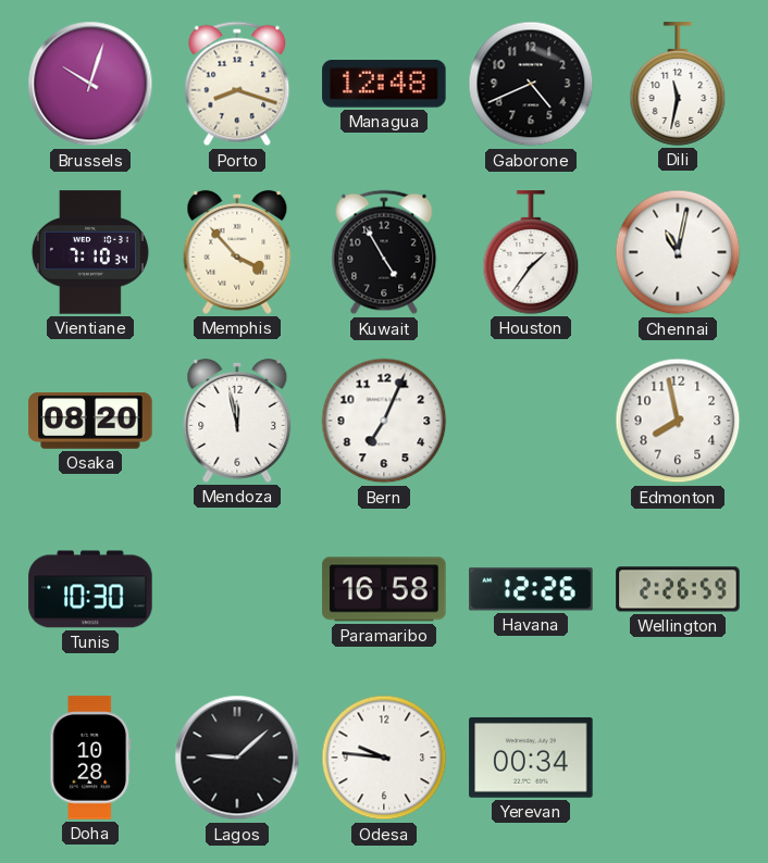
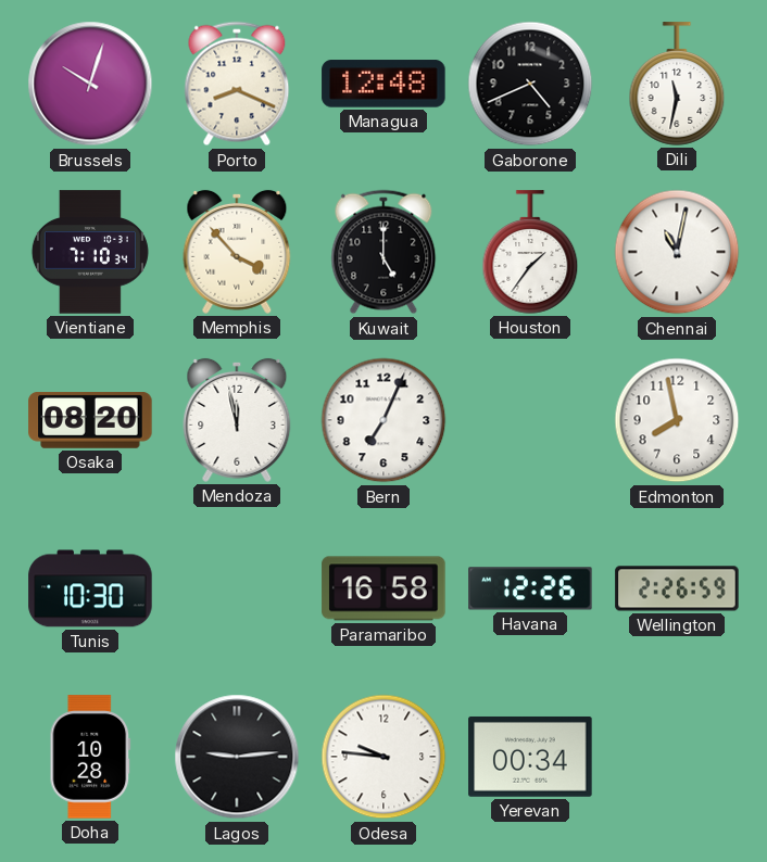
Porto: 8:18 -> 8:19
Kuwait: 4:55 -> 5:00
Lagos: 9:08 -> 9:14
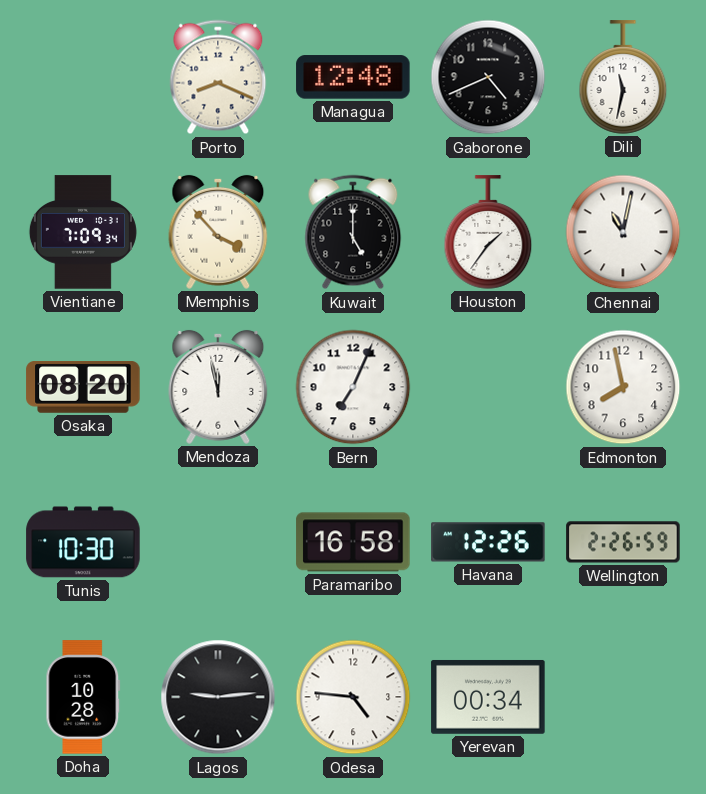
Brussels: 10:03 -> none
Vientiane: 7:10 -> 7:09
Odesa: 9:46 -> 4:46
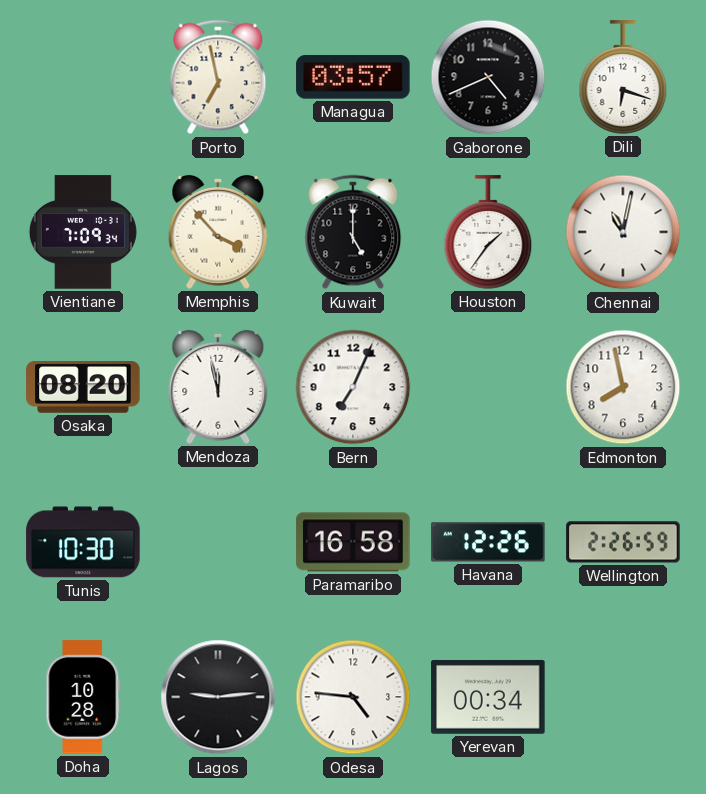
Porto: 8:19 -> 6:58
Managua: 12:48 -> 03:57
Dili: 11:32 -> 6:18
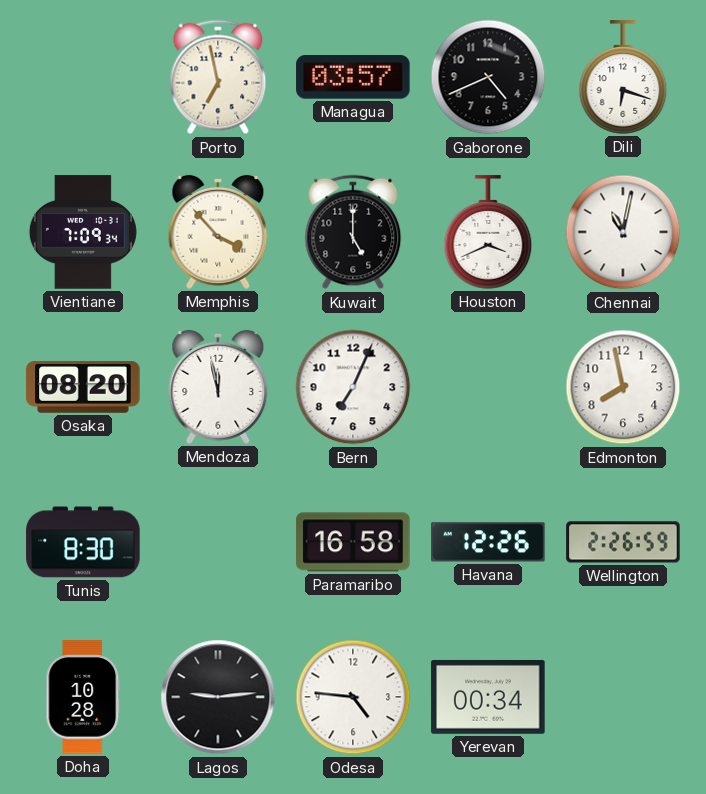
Houston: 1:36 -> 3:41
Tunis: 10:30 -> 8:30
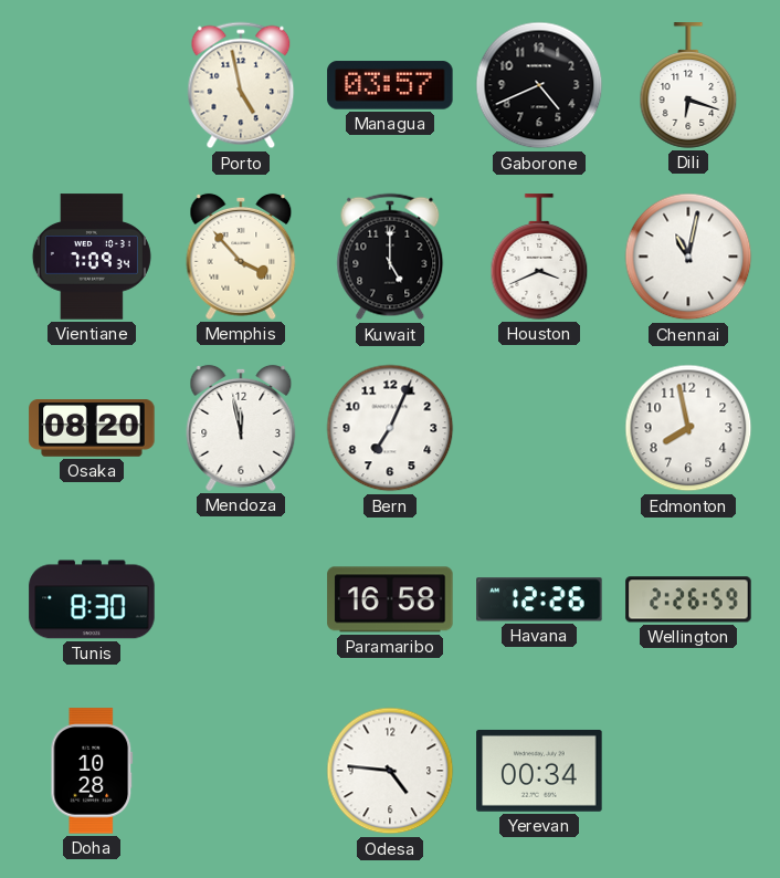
Porto: 6:58 -> 4:58
Lagos: 9:14 -> none
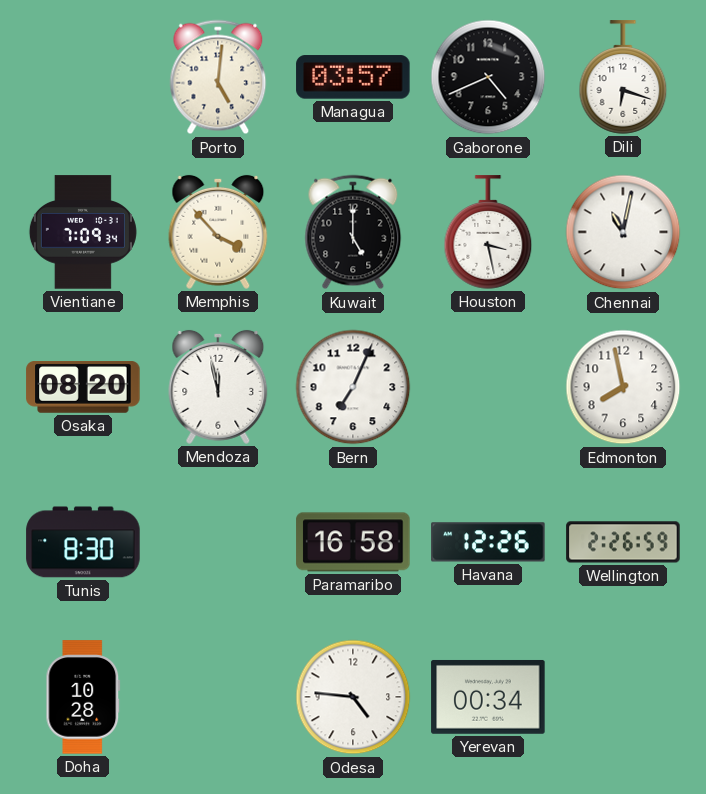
Porto: 4:58 -> 5:01
Houston: 3:41 -> 3:28
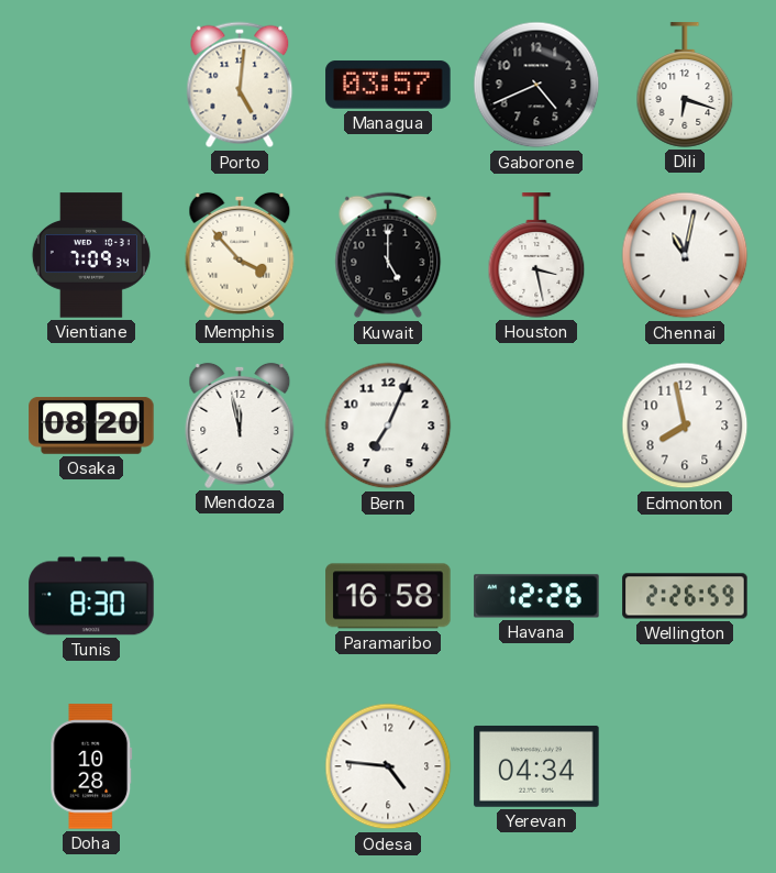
Yerevan: 00:34 -> 04:34
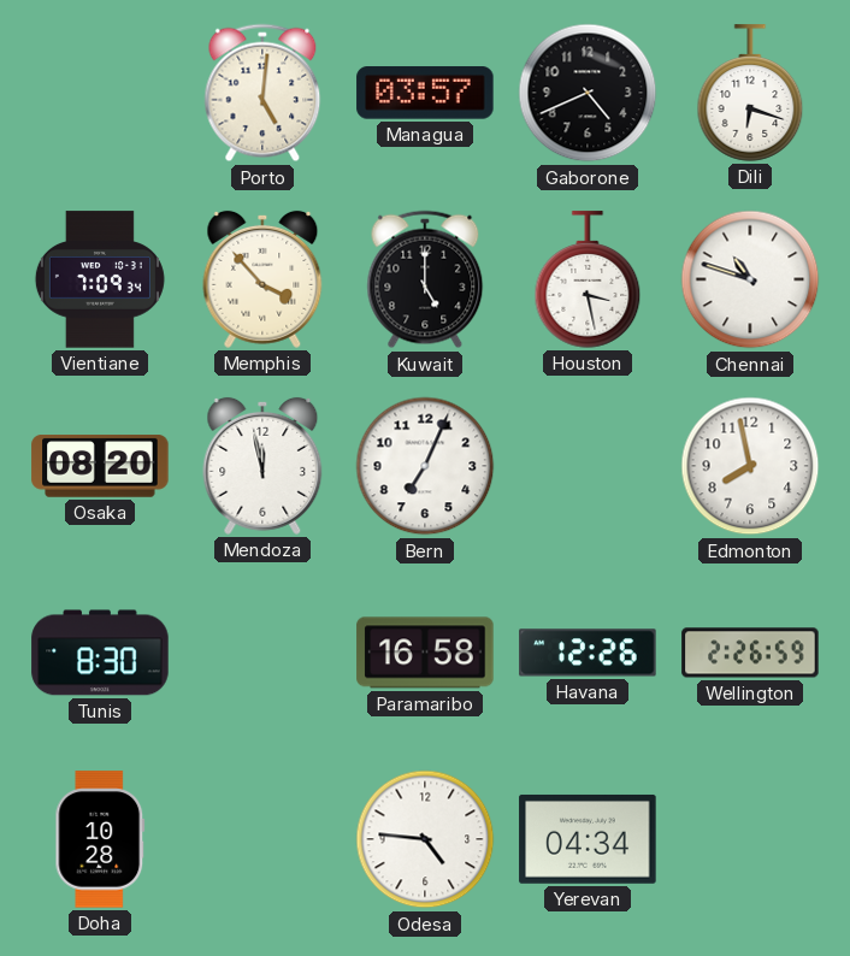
Chennai: 11:02 -> 10:48
